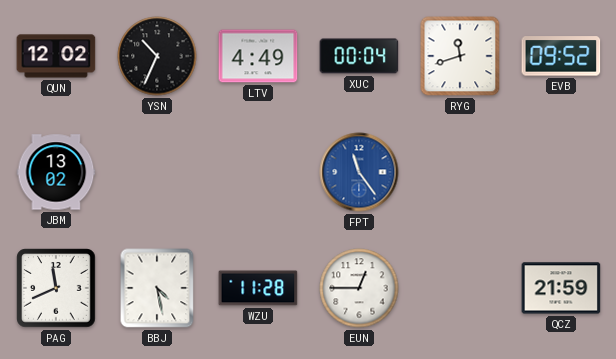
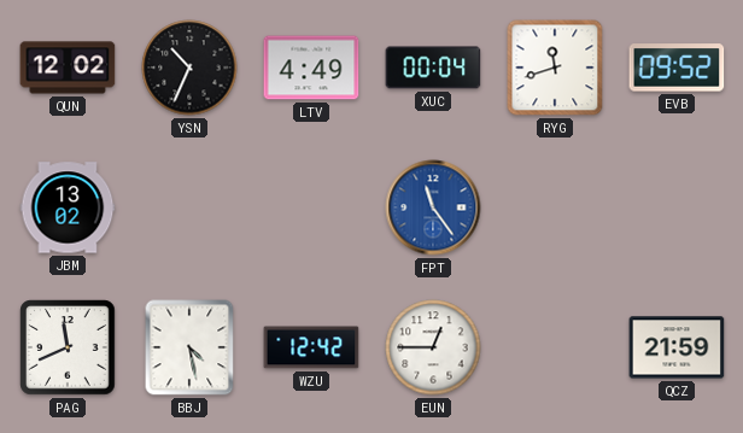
WZU: 11:28 -> 12:42
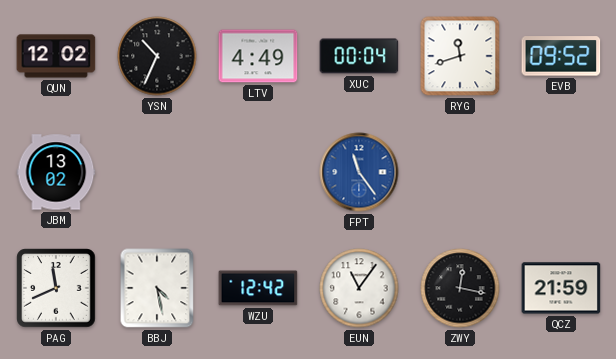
EUN: 12:45 -> 11:06
ZWY: none -> 12:17
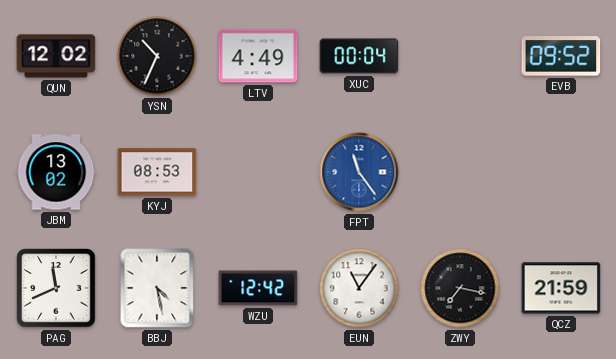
RYG: 11:42 -> none
KYJ: none -> 08:53
ZWY: 12:17 -> 7:17
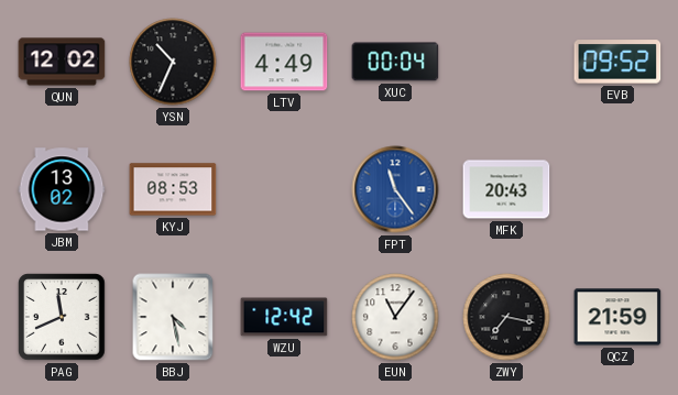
MFK: none -> 20:43
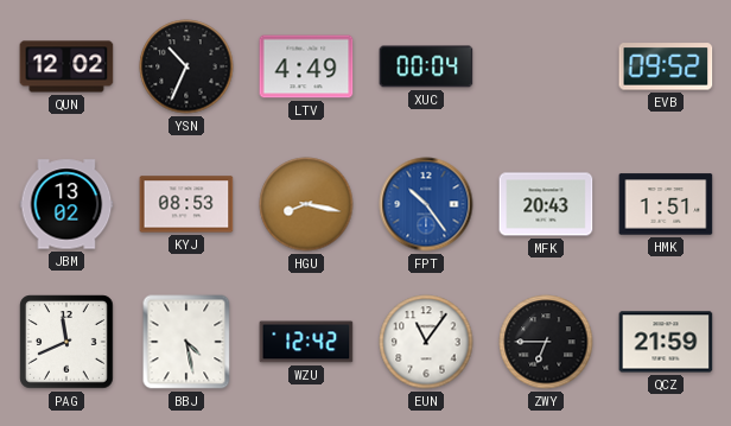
HGU: none -> 8:17
FPT: 11:24 -> 10:24
HMK: none -> 1:51
ZWY: 7:17 -> 6:45
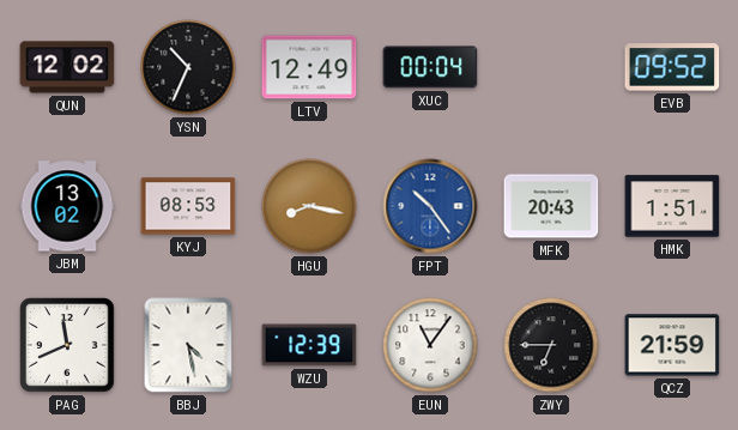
LTV: 4:49 -> 12:49
WZU: 12:42 -> 12:39
